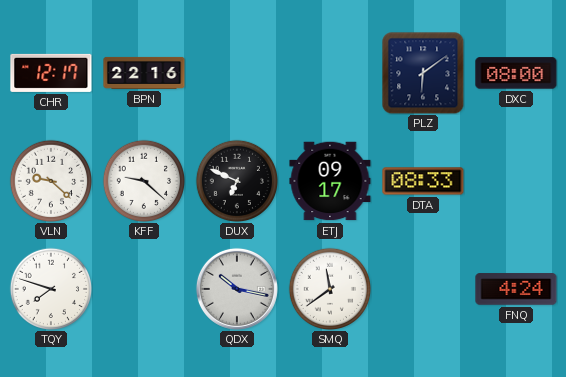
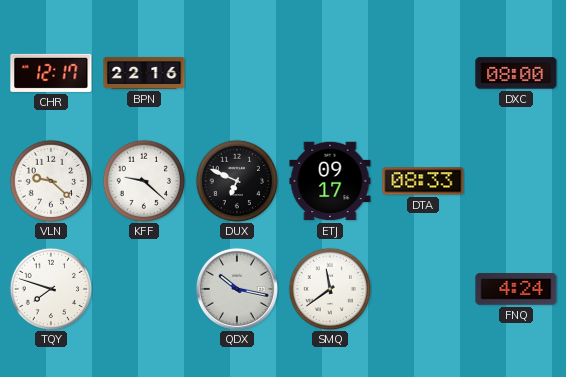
PLZ: 6:09 -> none
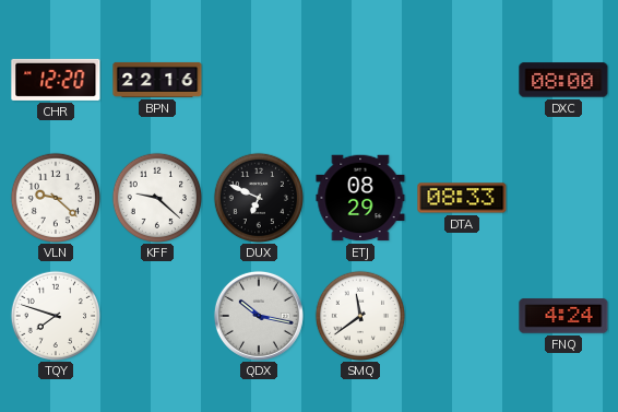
CHR: 12:17 -> 12:20
ETJ: 09:17 -> 08:29
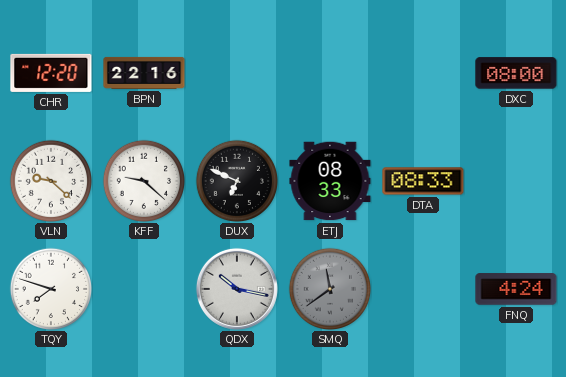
ETJ: 08:29 -> 08:33
SMQ dial: white -> grey
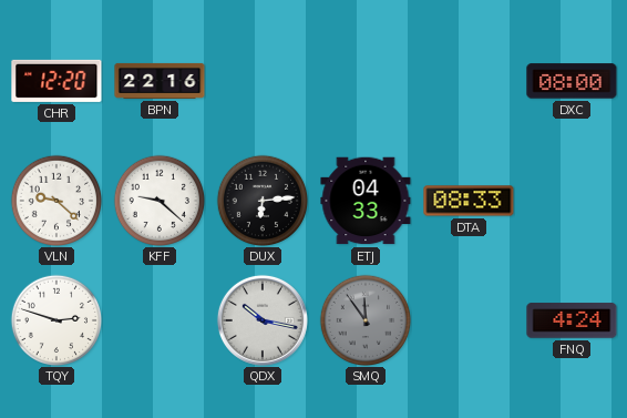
DUX: 6:49 -> 6:14
ETJ: 08:33 -> 04:33
TQY: 7:48 -> 2:48
SMQ: 11:39 -> 11:54
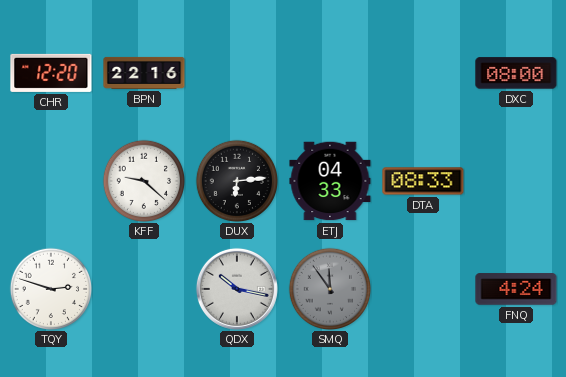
VLN: 9:22 -> none
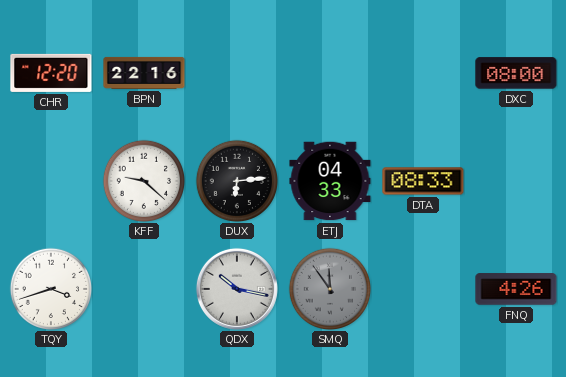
TQY: 2:48 -> 3:42
FNQ: 4:24 -> 4:26
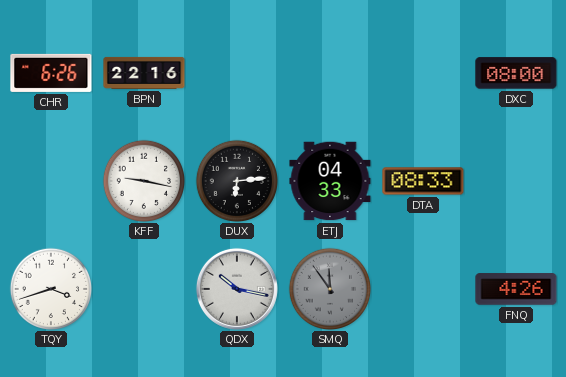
CHR: 12:20 -> 6:26
KFF: 9:22 -> 9:17
